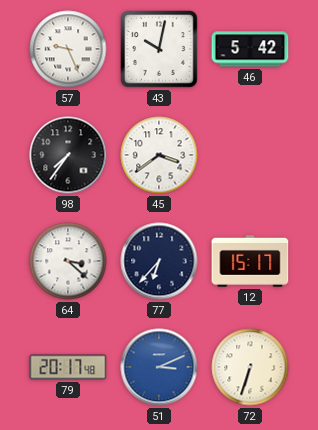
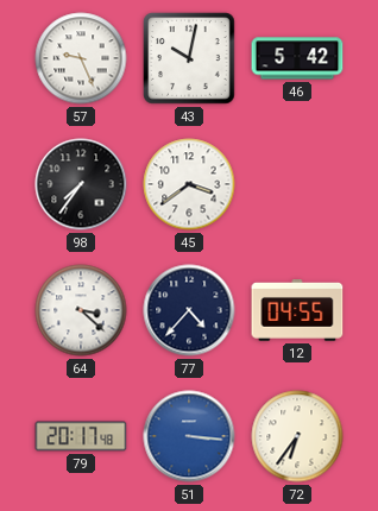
77: 6:37 -> 4:37
12: 15:17 -> 04:55
51: 3:11 -> 3:16
72: 6:33 -> 6:36
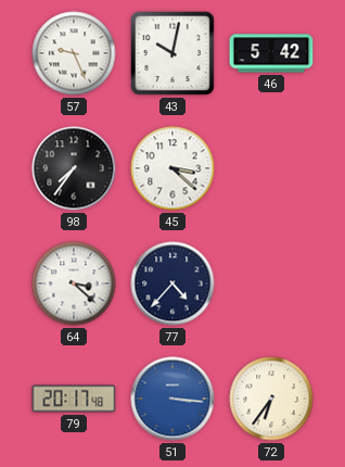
45: 3:39 -> 3:22
12: 04:55 -> none
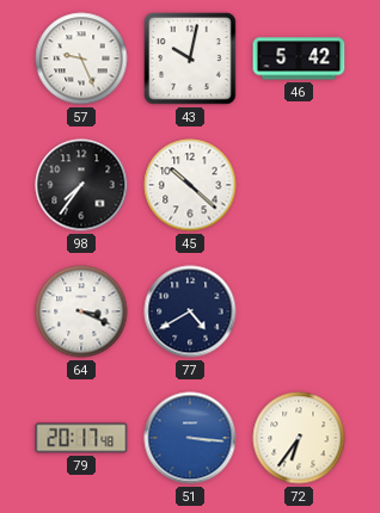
45: 3:22 -> 10:22
64: 3:22 -> 3:19
77: 4:37 -> 4:40
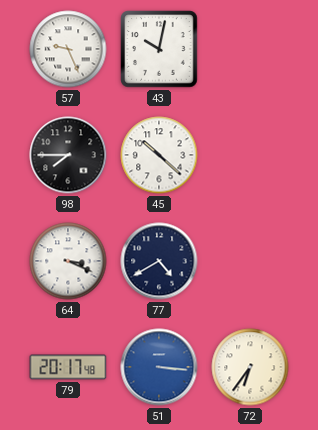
46: 5:42 -> none
98: 7:36 -> 7:45
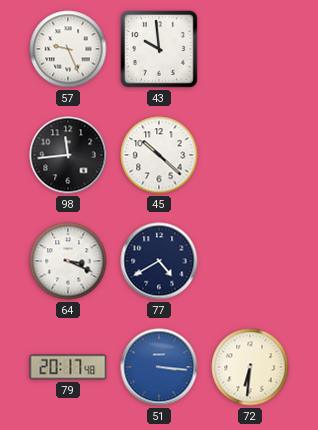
43: 10:02 -> 9:59
98: 7:45 -> 11:44
72: 6:36 -> 6:31
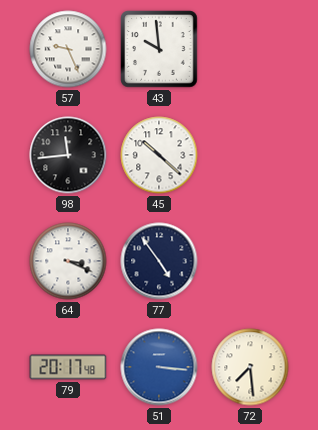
77: 4:40 -> 4:54
72: 6:31 -> 7:29
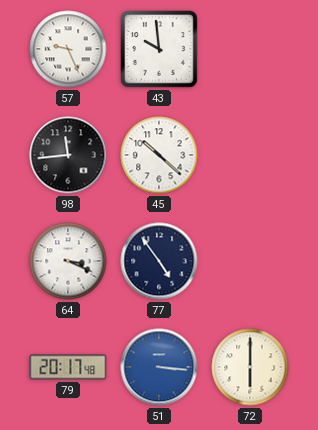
72: 7:29 -> 6:00
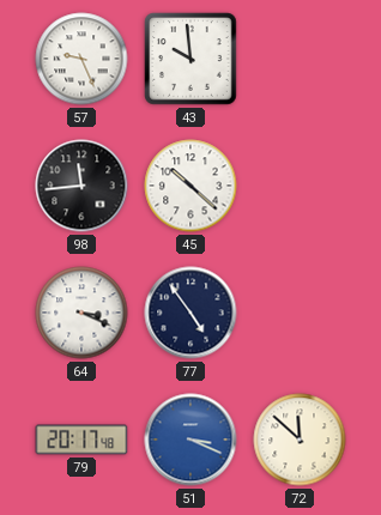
51: 3:16 -> 3:19
72: 6:00 -> 11:52
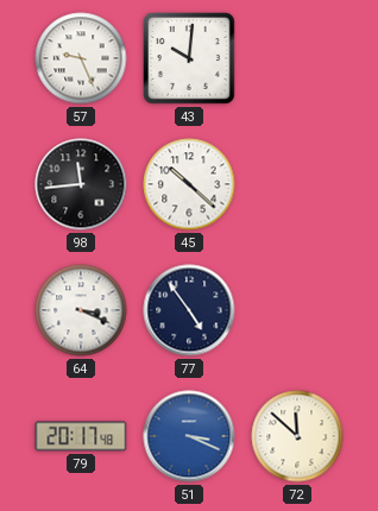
43: 9:59 -> 10:01
